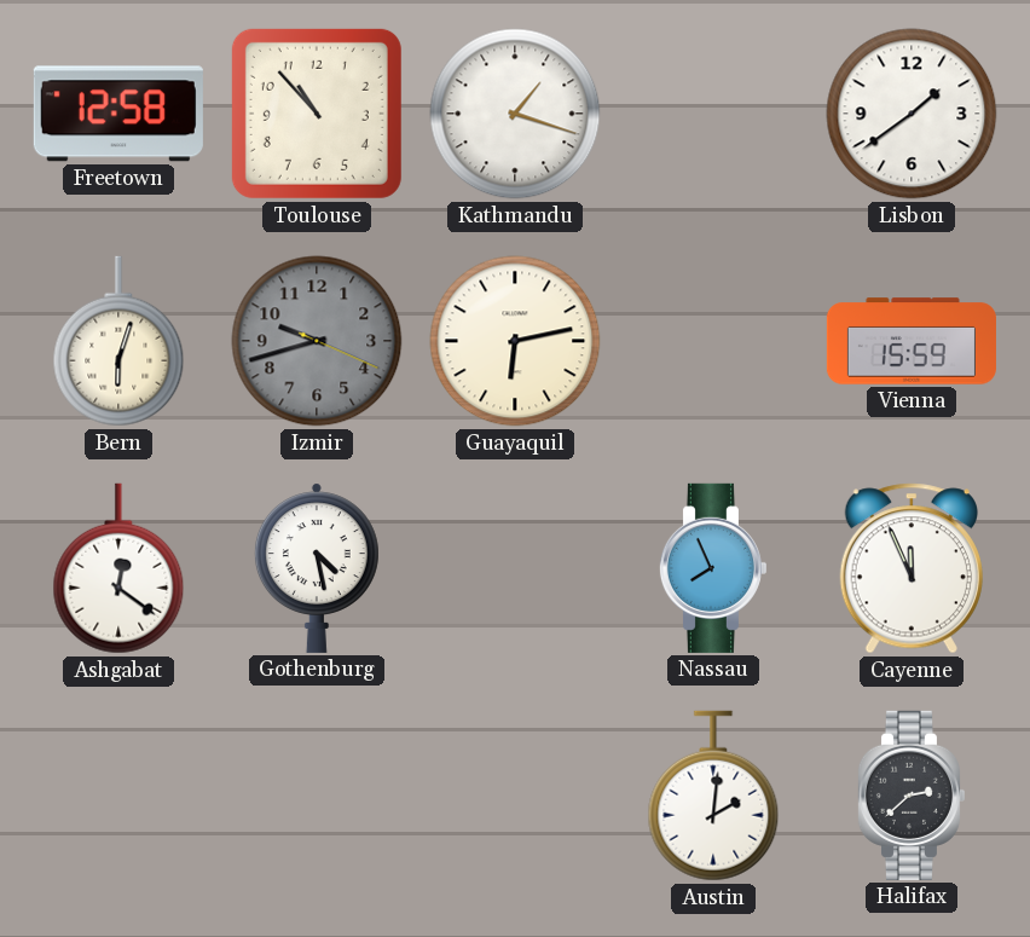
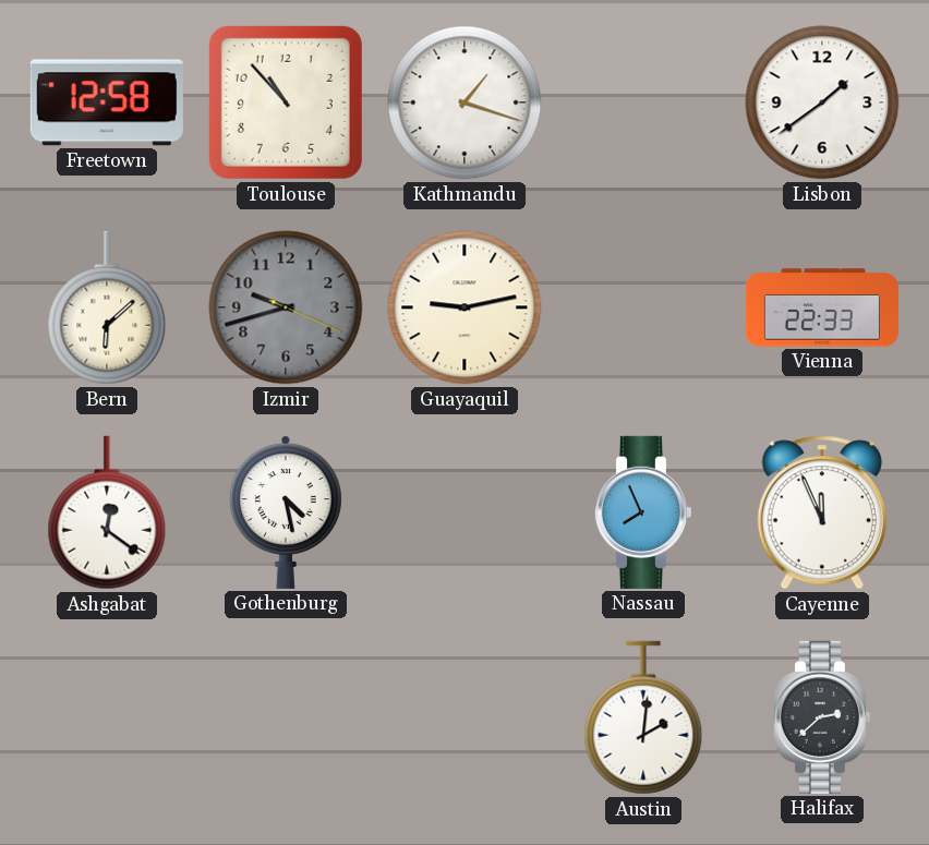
Bern: 6:03 -> 6:08
Guayaquil: 6:13 -> 9:13
Vienna: 15:59 -> 22:33
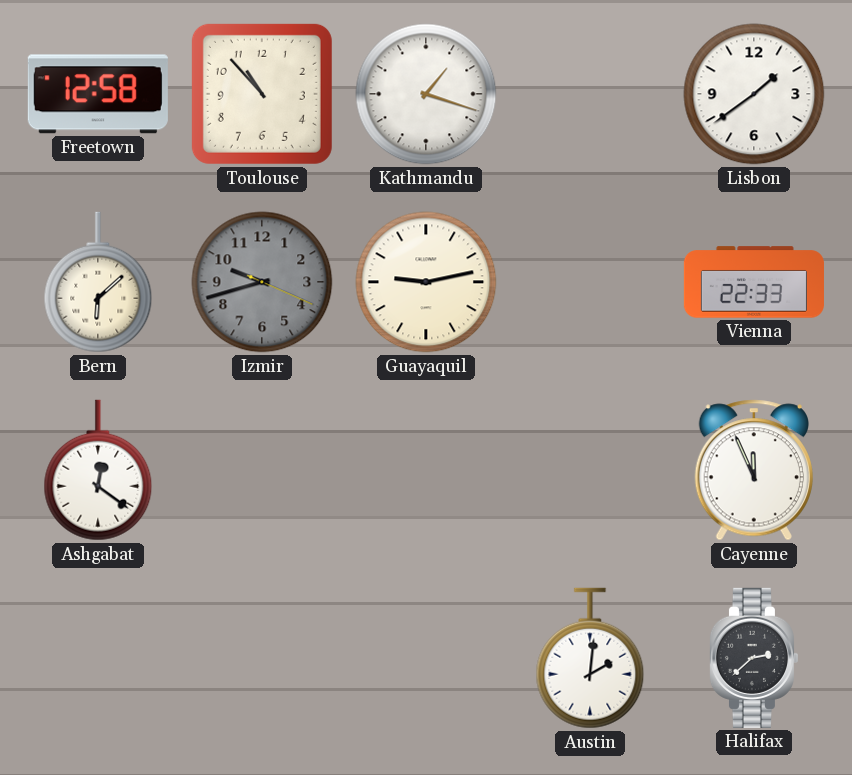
Gothenburg: 4:28 -> none
Nassau: 7:56 -> none
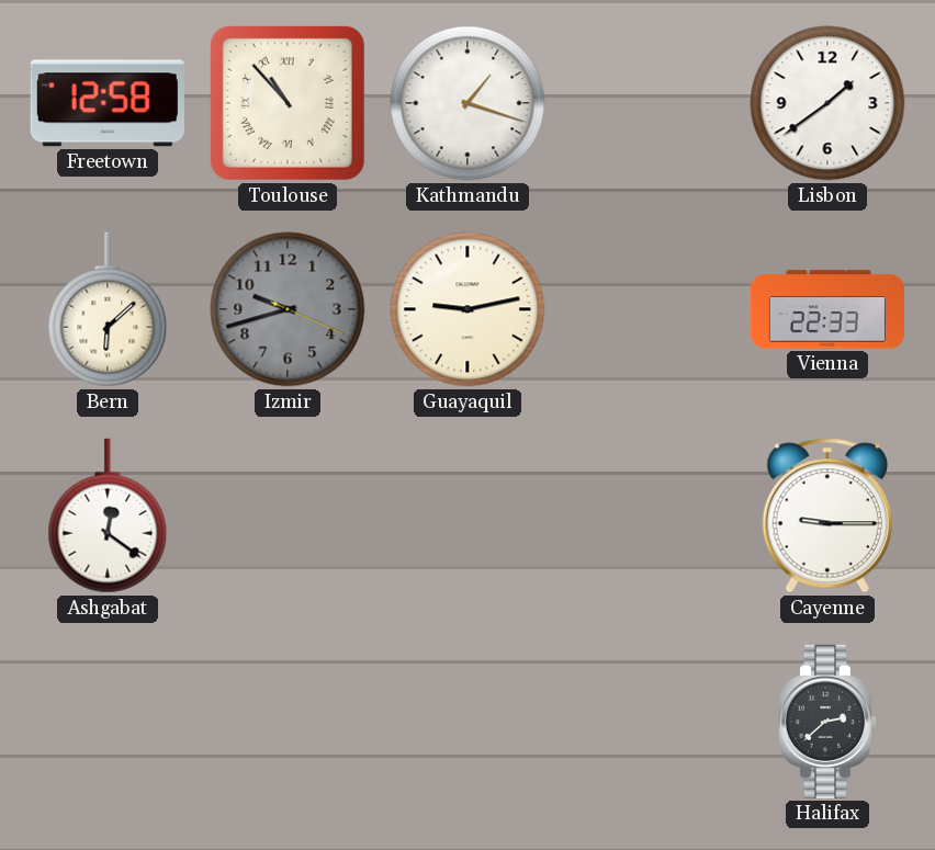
Toulouse numerals: Arabic -> Roman
Cayenne: 11:56 -> 9:15
Austin: 2:01 -> none
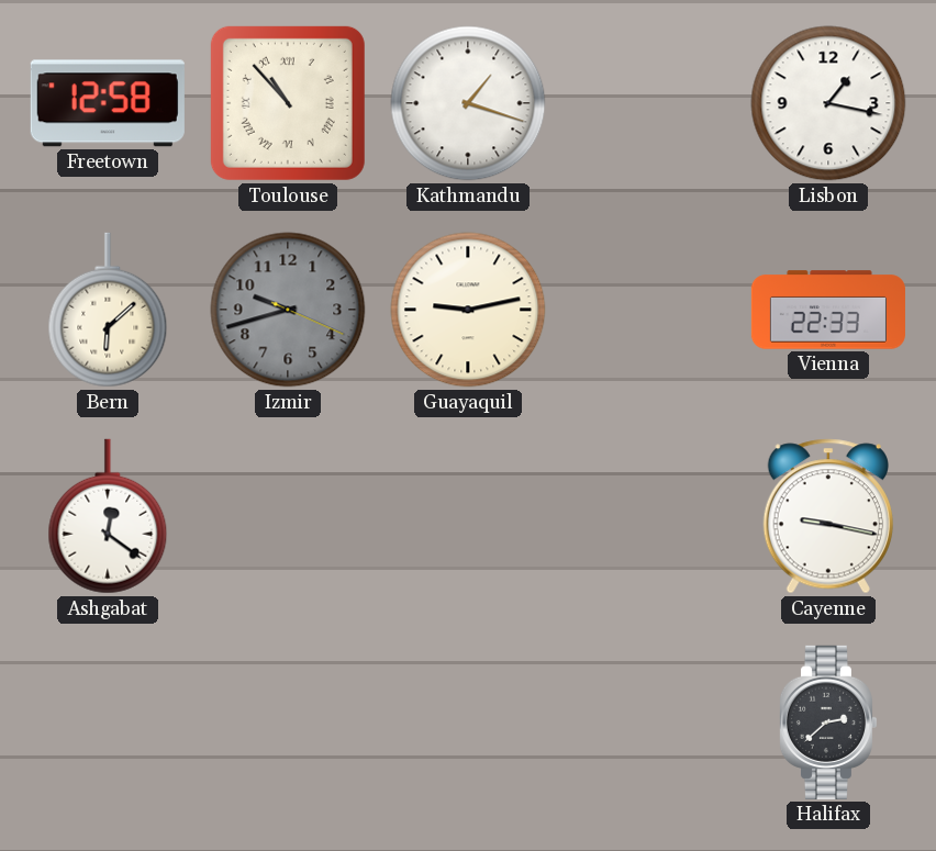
Lisbon: 1:39 -> 1:17
Cayenne: 9:15 -> 9:17
